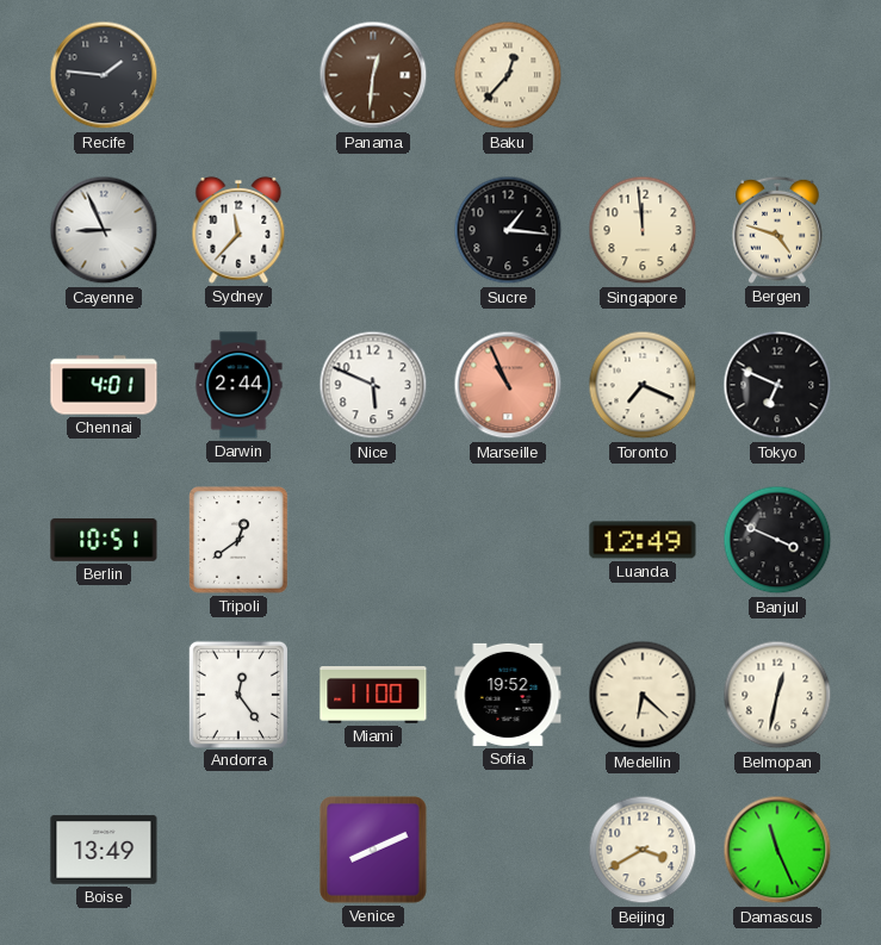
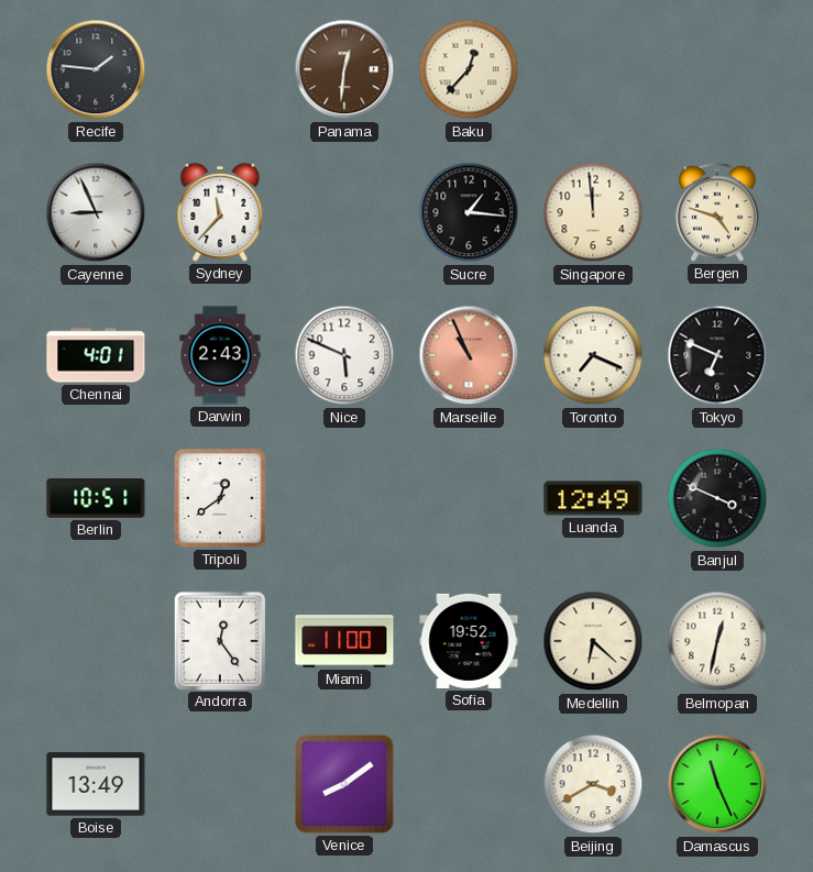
Darwin: 2:44 -> 2:43
Venice: 8:11 -> 8:09
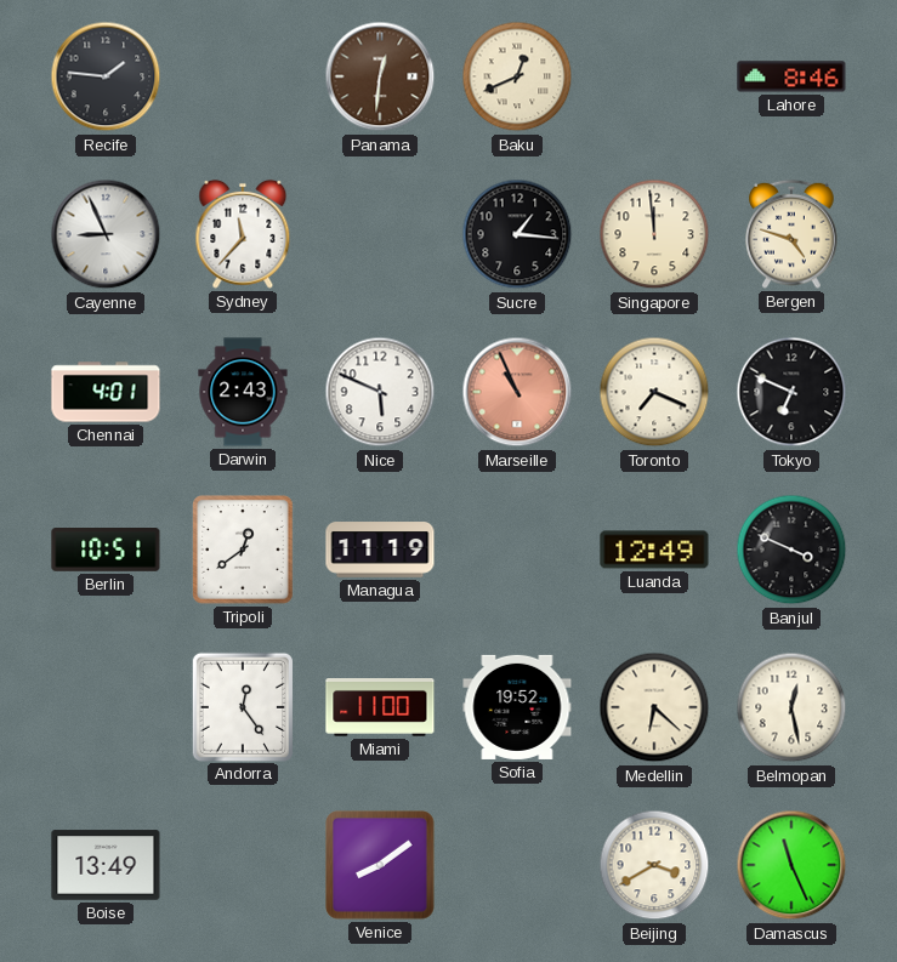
Baku: 12:37 -> 12:41
Lahore: none -> 8:46
Managua: none -> 11:19
Belmopan: 12:32 -> 12:28
